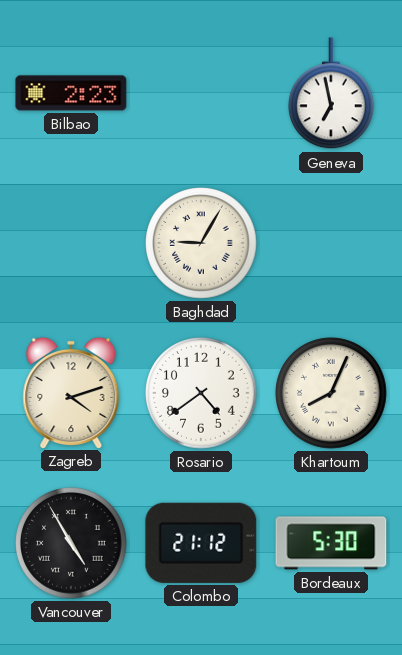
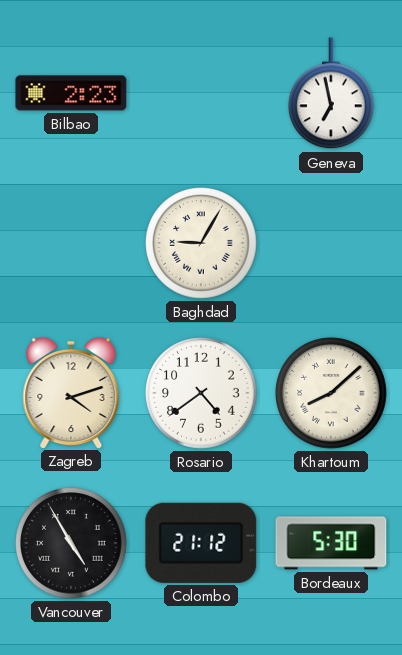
Khartoum: 8:04 -> 8:08
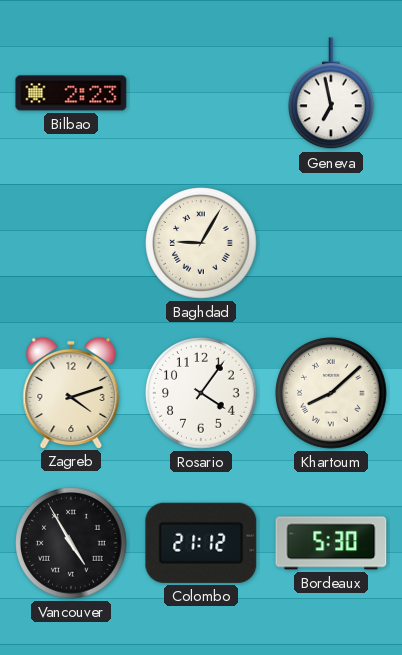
Rosario: 4:39 -> 4:06
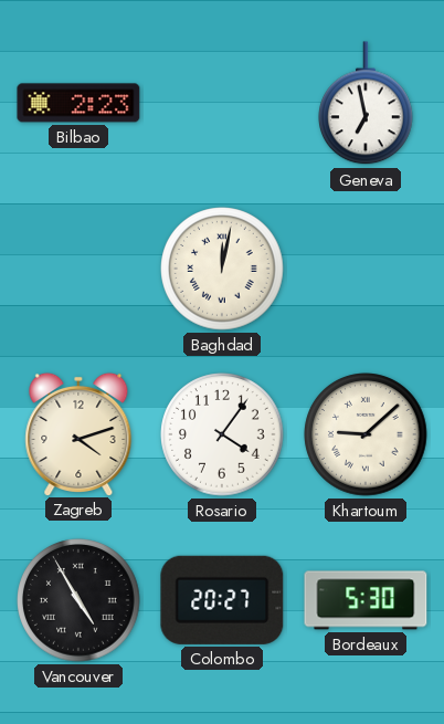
Baghdad: 9:05 -> 12:02
Khartoum: 8:08 -> 9:08
Colombo: 21:12 -> 20:27
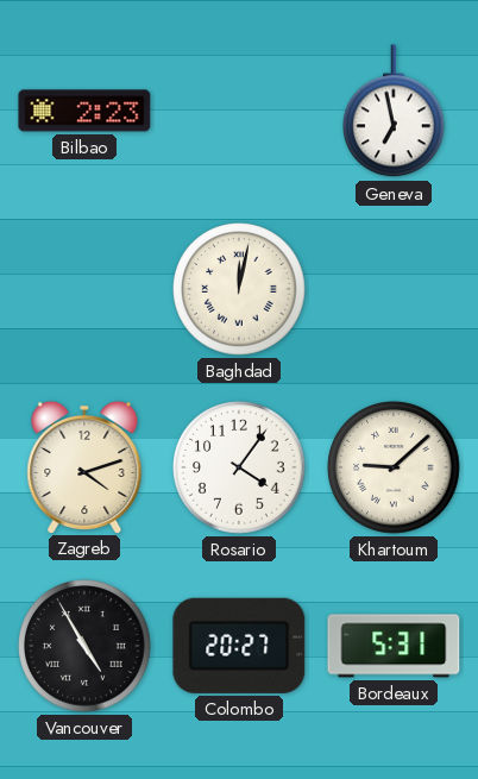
Bordeaux: 5:30 -> 5:31
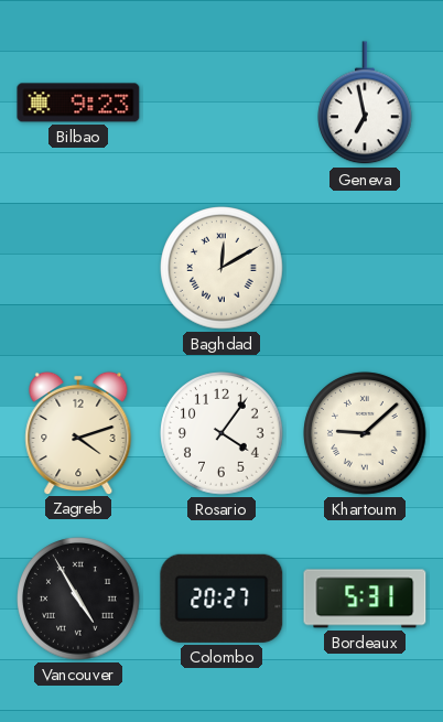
Bilbao: 2:23 -> 9:23
Baghdad: 12:02 -> 12:10
